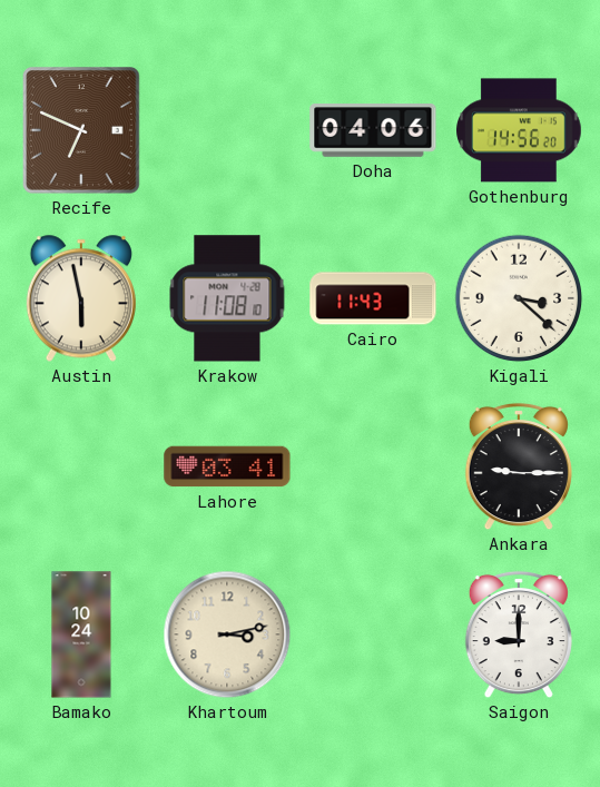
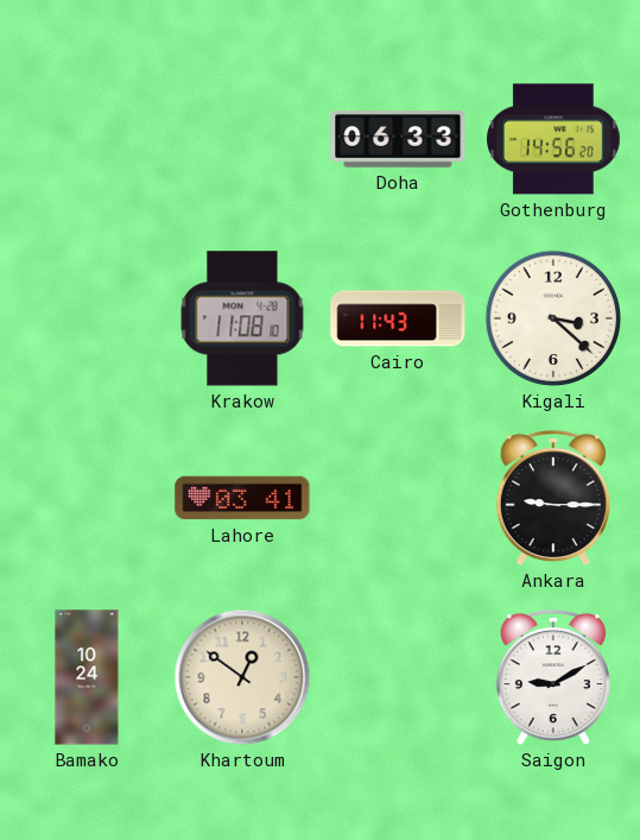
Recife: 6:49 -> none
Doha: 04:06 -> 06:33
Austin: 5:58 -> none
Khartoum: 3:13 -> 12:51
Saigon: 9:00 -> 9:10
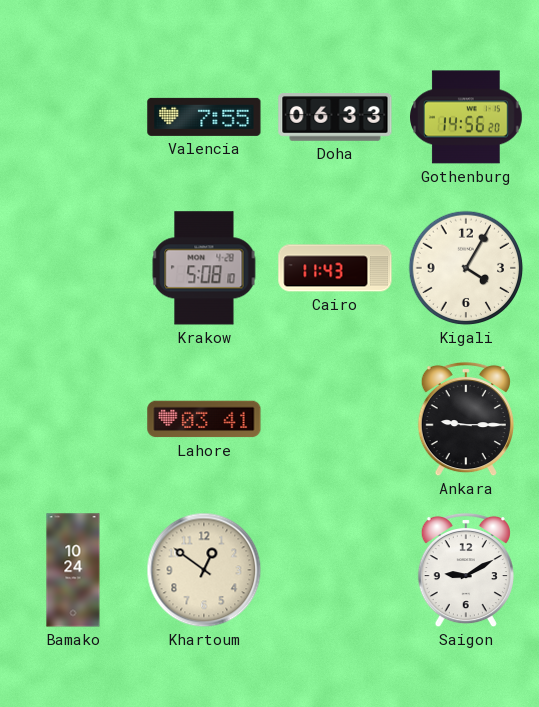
Valencia: none -> 7:55
Krakow: 11:08 -> 5:08
Kigali: 3:22 -> 4:05
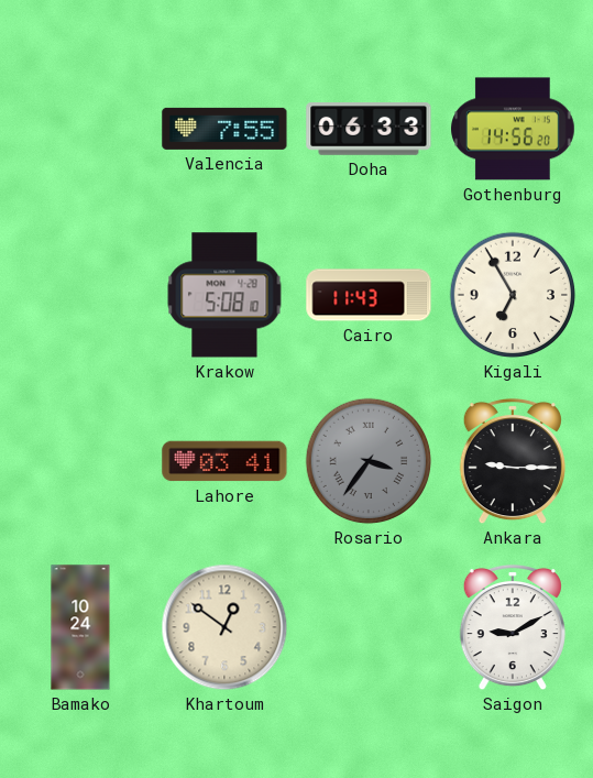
Kigali: 4:05 -> 6:55
Rosario: none -> 3:36
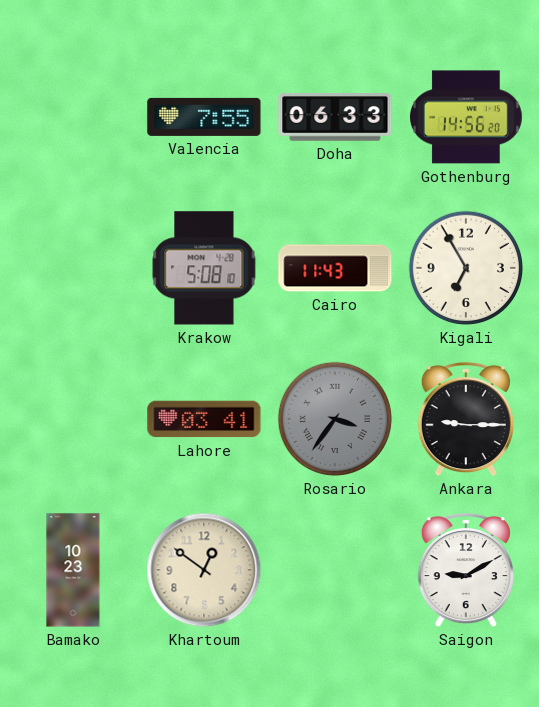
Bamako: 10:24 -> 10:23
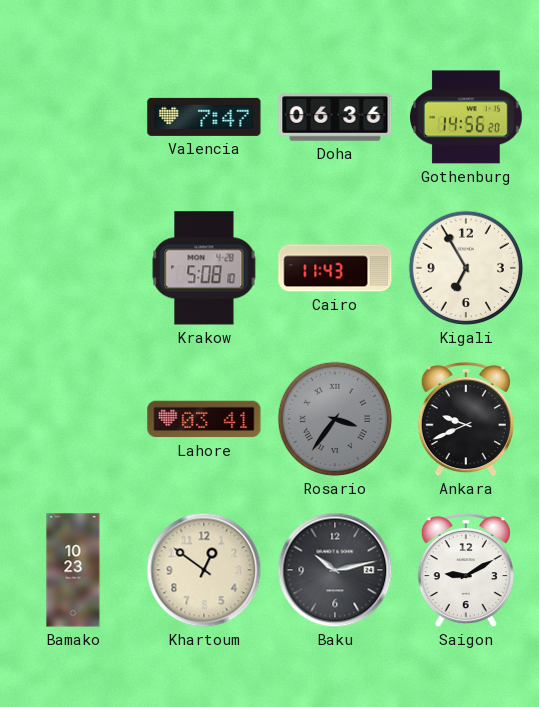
Valencia: 7:55 -> 7:47
Doha: 06:33 -> 06:36
Ankara: 9:15 -> 9:41
Baku: none -> 10:13
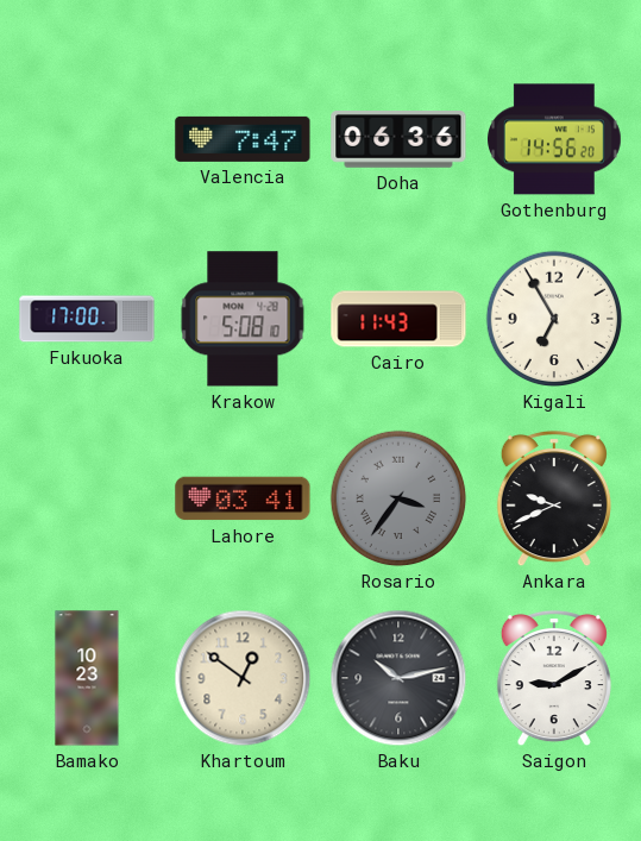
Fukuoka: none -> 17:00
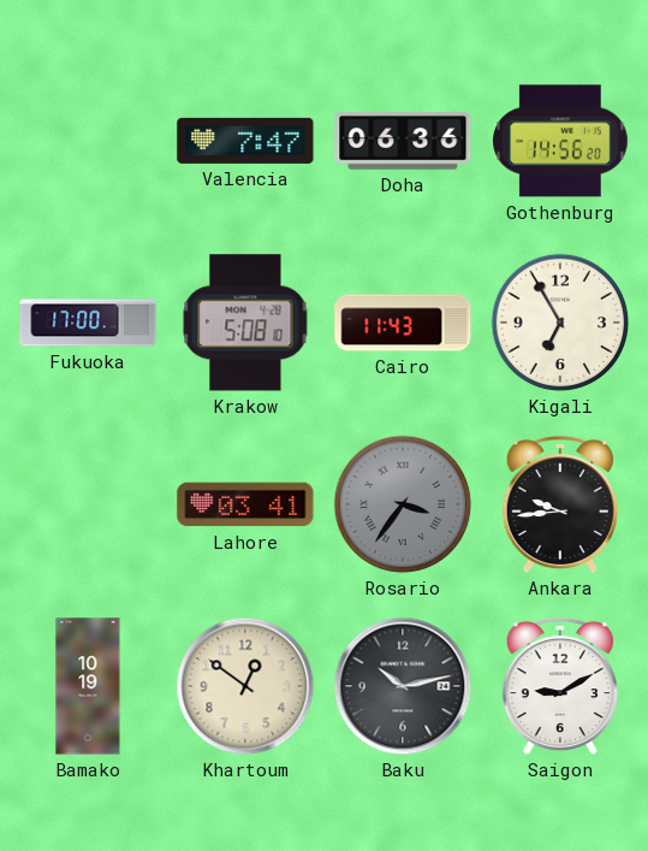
Ankara: 9:41 -> 9:44
Bamako: 10:23 -> 10:19
